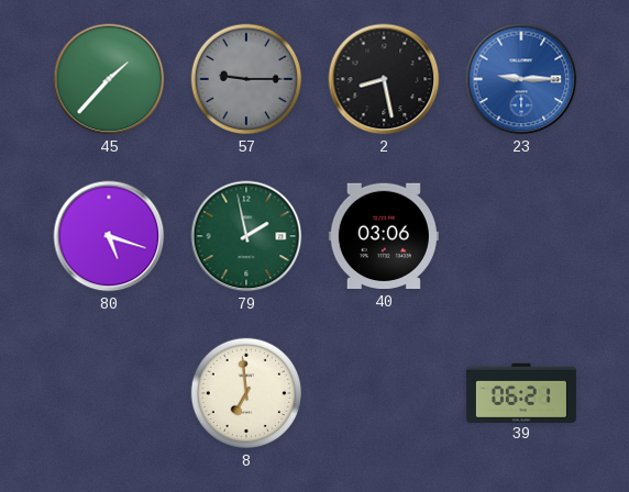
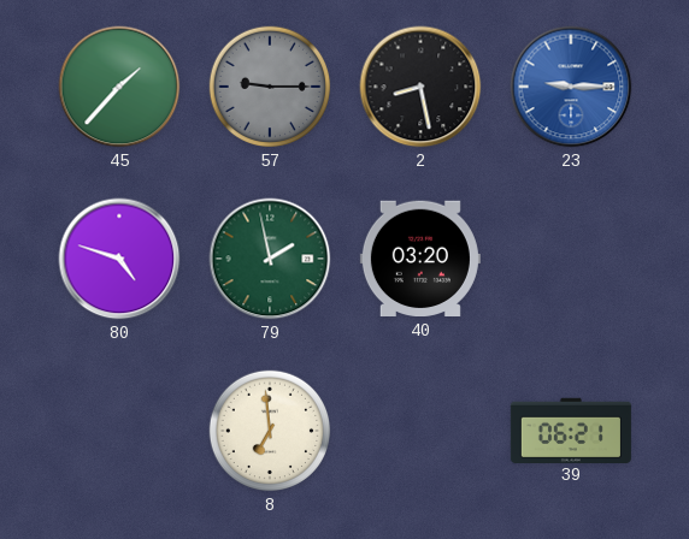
80: 5:18 -> 4:48
40: 03:06 -> 03:20
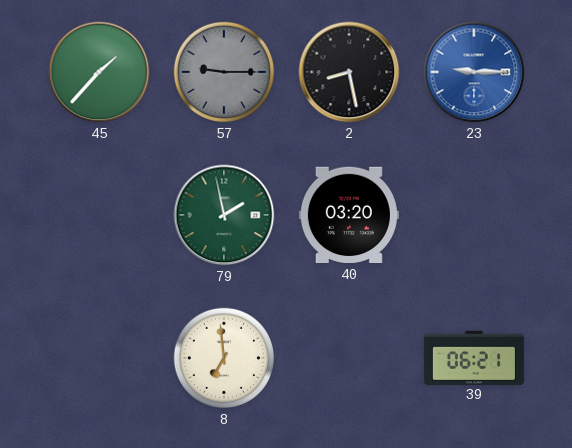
80: 4:48 -> none
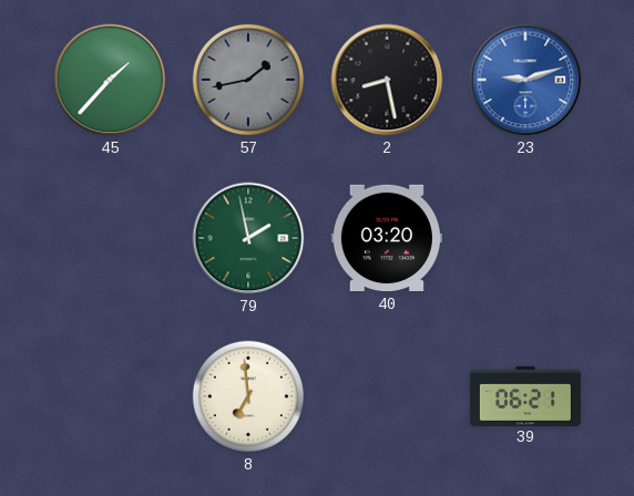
57: 9:15 -> 1:43
23: 9:15 -> 9:12
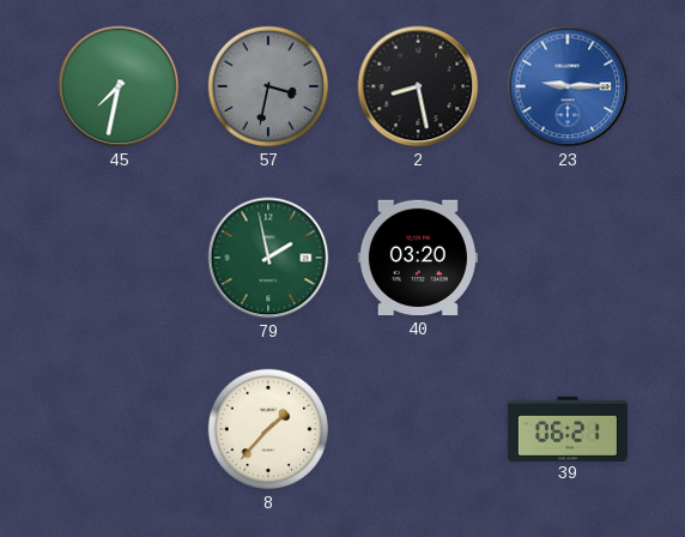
45: 1:37 -> 7:32
57: 1:43 -> 3:32
23: 9:12 -> 9:15
8: 6:59 -> 1:37
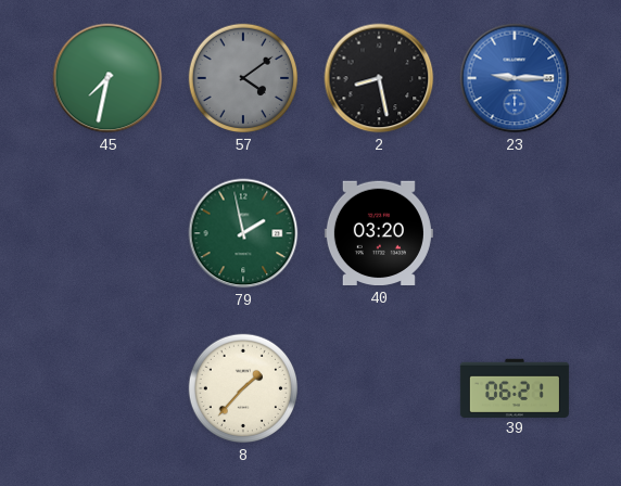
57: 3:32 -> 4:09
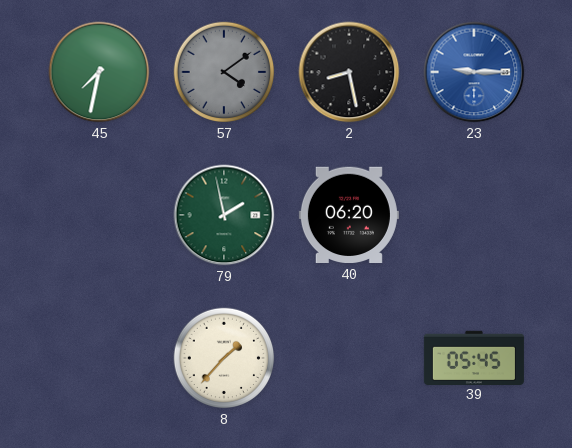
40: 03:20 -> 06:20
39: 06:21 -> 05:45
